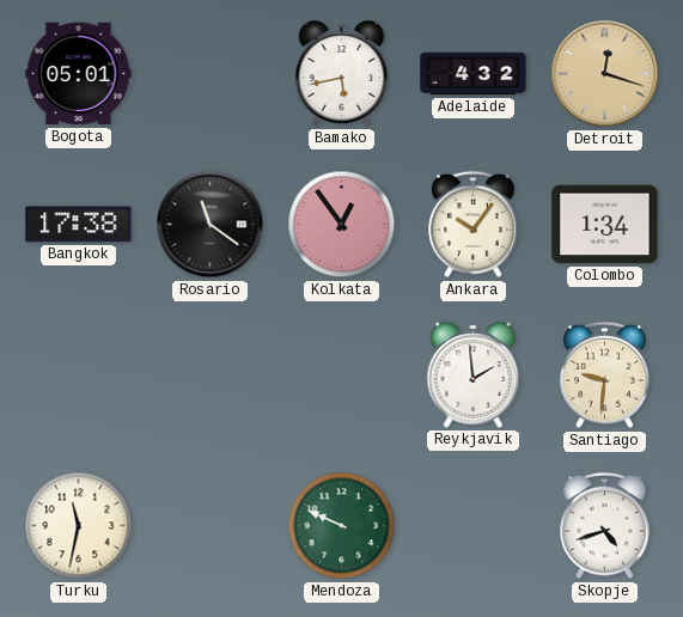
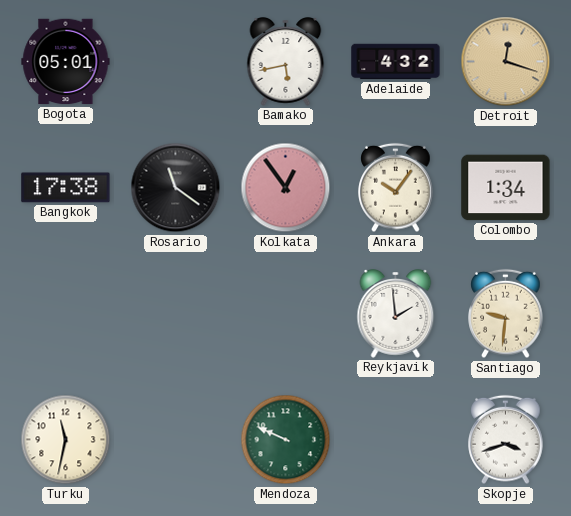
Skopje: 4:42 -> 3:42
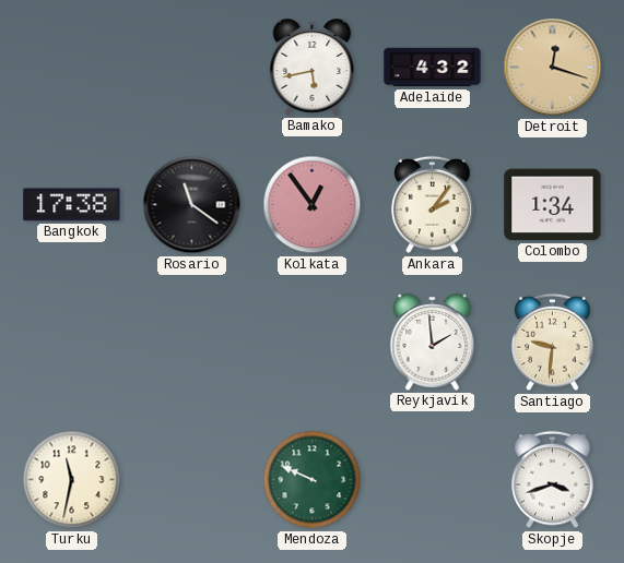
Bogota: 05:01 -> none
Ankara: 10:06 -> 2:06
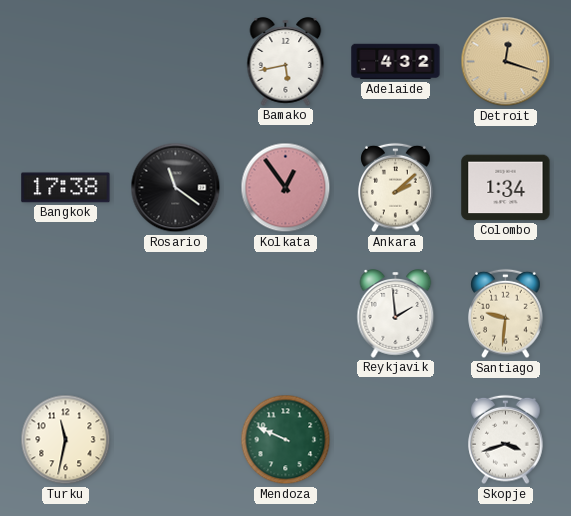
Ankara: 2:06 -> 2:08
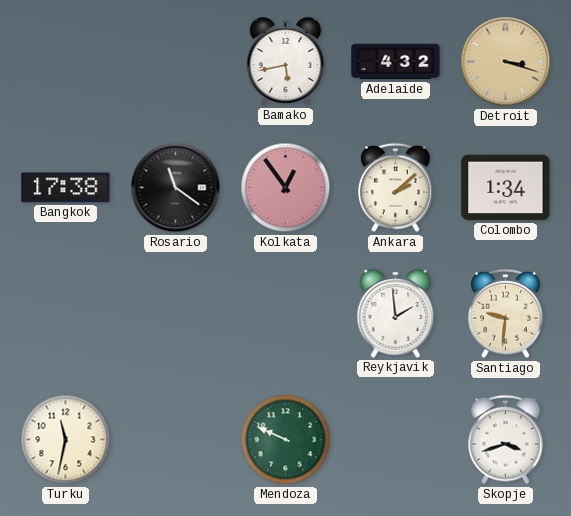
Detroit: 12:18 -> 3:18
